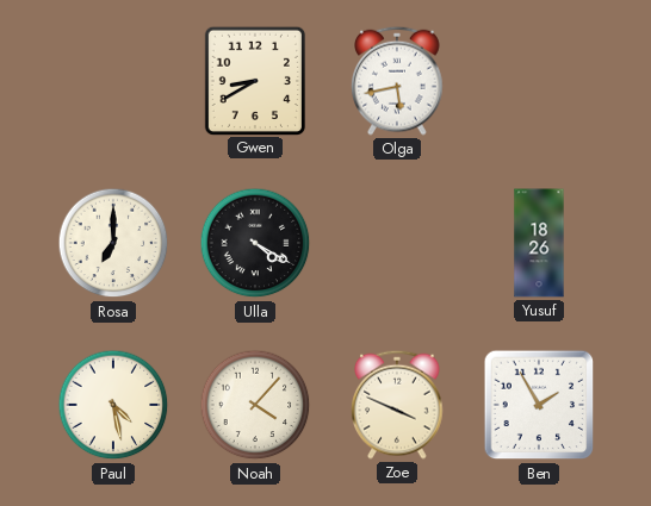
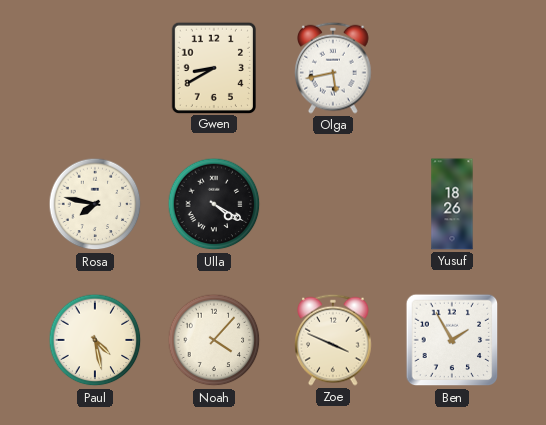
Rosa: 7:00 -> 7:47
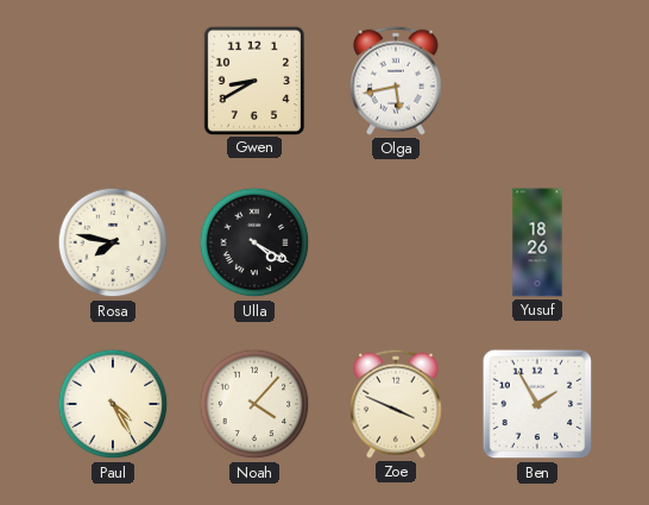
Paul: 4:28 -> 4:25
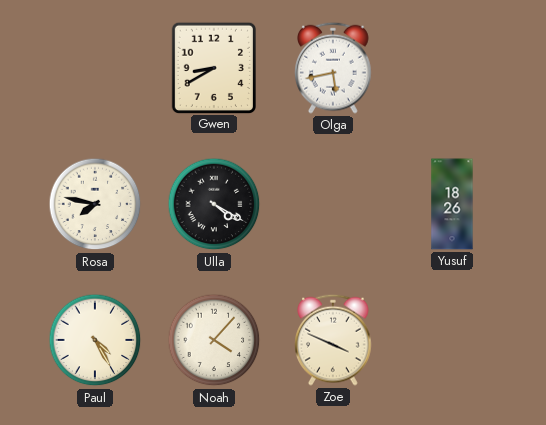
Ben: 1:55 -> none
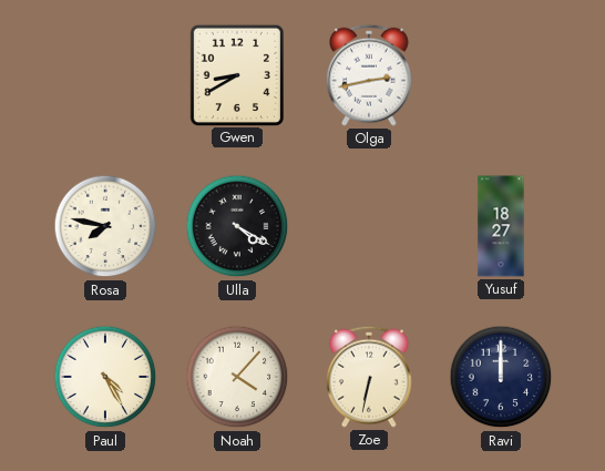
Olga: 5:43 -> 2:43
Yusuf: 18:26 -> 18:27
Zoe: 3:49 -> 6:32
Ravi: none -> 12:00
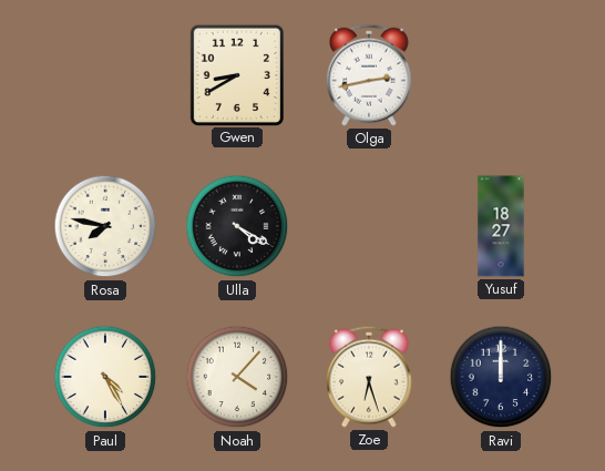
Zoe: 6:32 -> 6:27
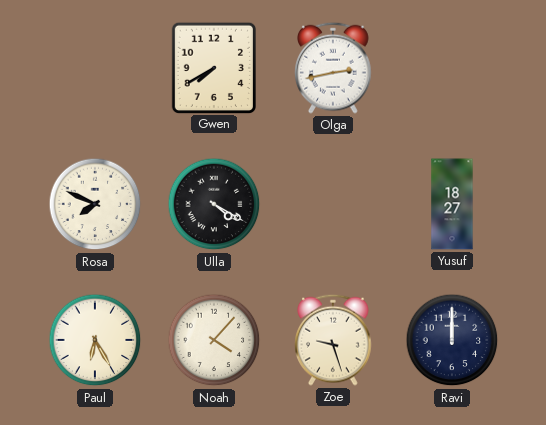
Gwen: 8:40 -> 7:40
Rosa: 7:47 -> 7:49
Paul: 4:25 -> 6:25
Zoe: 6:27 -> 9:27
